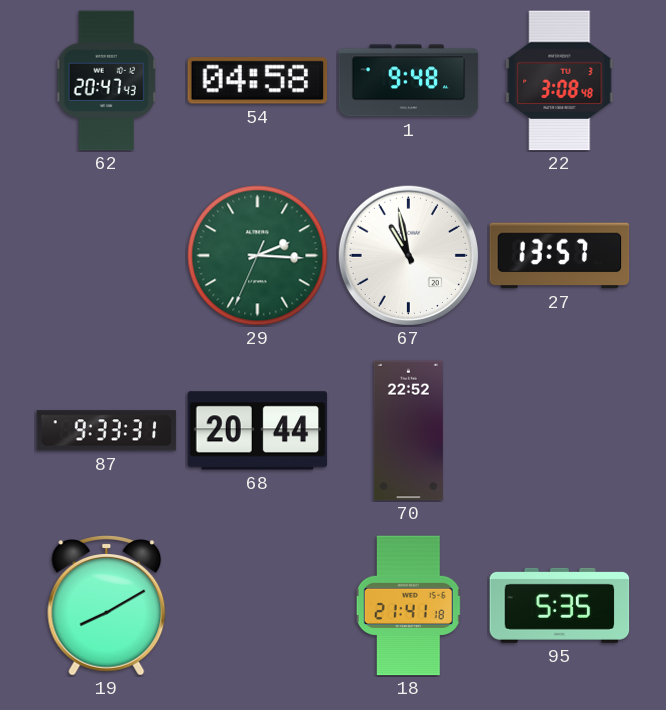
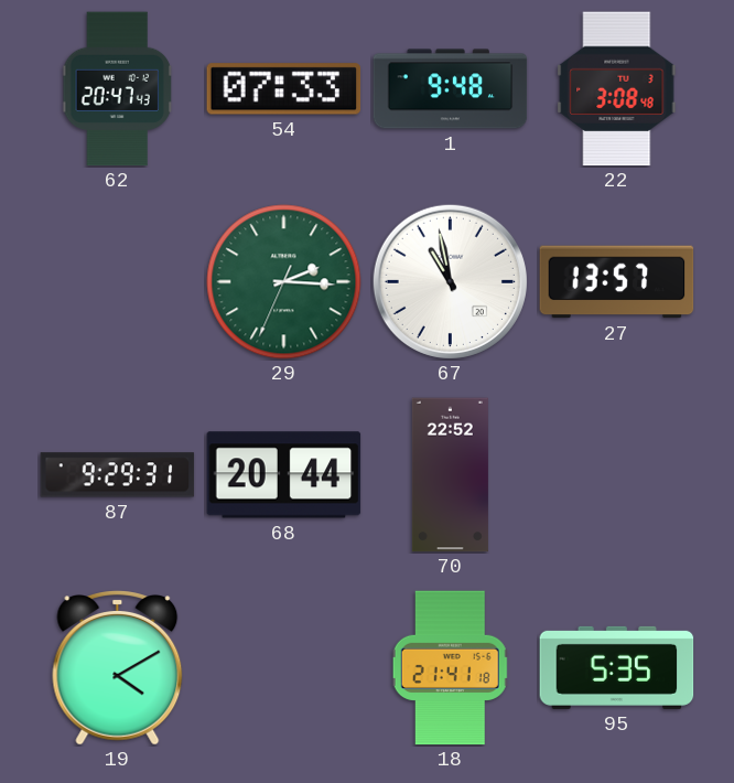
54: 04:58 -> 07:33
87: 9:33 -> 9:29
19: 8:10 -> 4:10
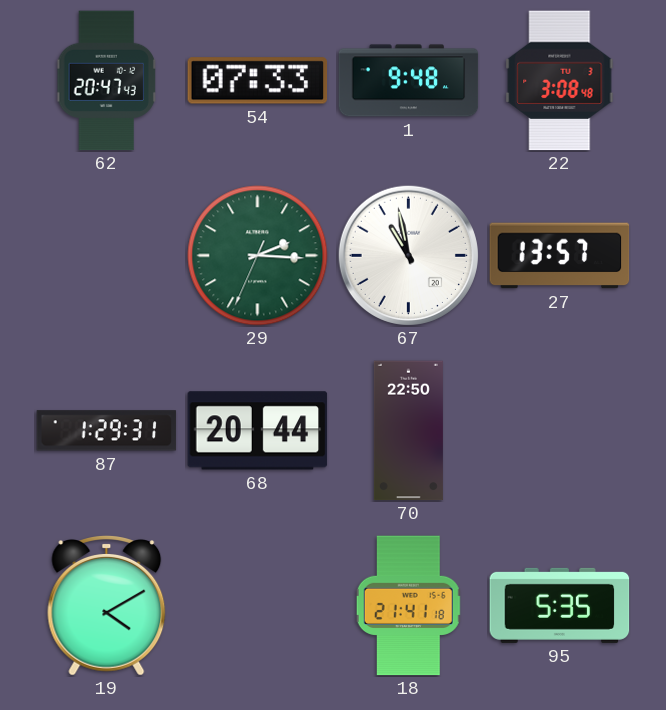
87: 9:29 -> 1:29
70: 22:52 -> 22:50
